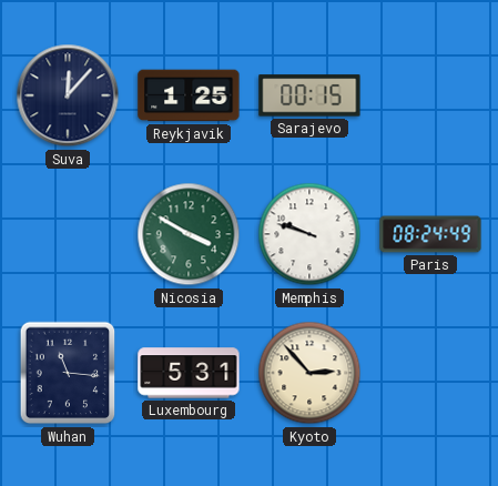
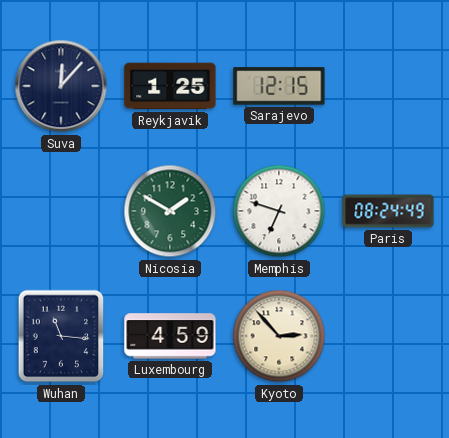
Sarajevo: 00:15 -> 12:15
Nicosia: 3:50 -> 1:50
Memphis: 9:48 -> 6:48
Luxembourg: 5:31 -> 4:59
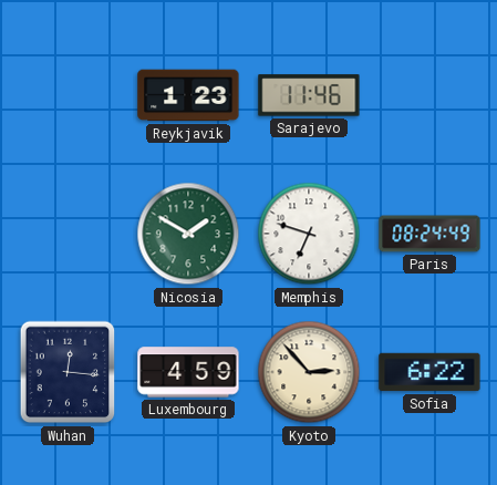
Suva: 12:07 -> none
Reykjavik: 1:25 -> 1:23
Sarajevo: 12:15 -> 11:46
Wuhan: 11:16 -> 12:16
Sofia: none -> 6:22
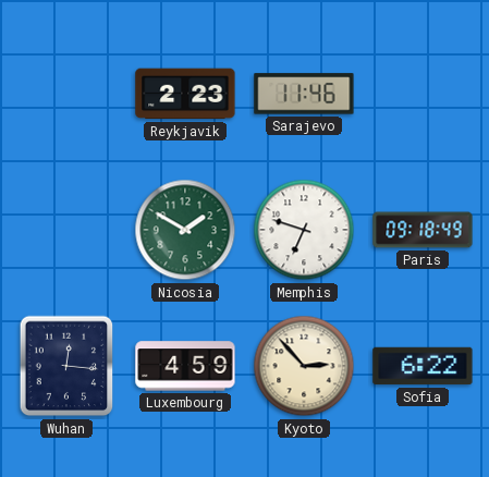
Reykjavik: 1:23 -> 2:23
Paris: 08:24 -> 09:18
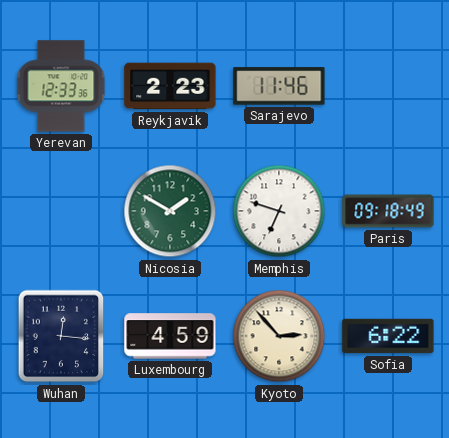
Yerevan: none -> 12:33
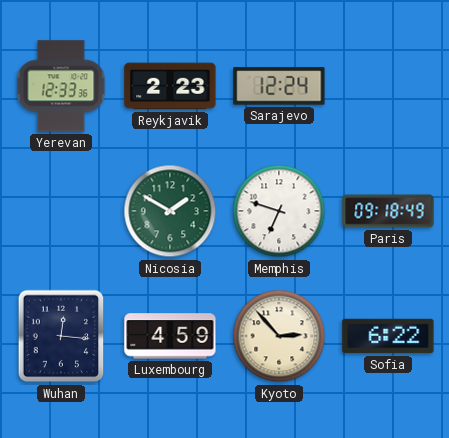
Sarajevo: 11:46 -> 12:24
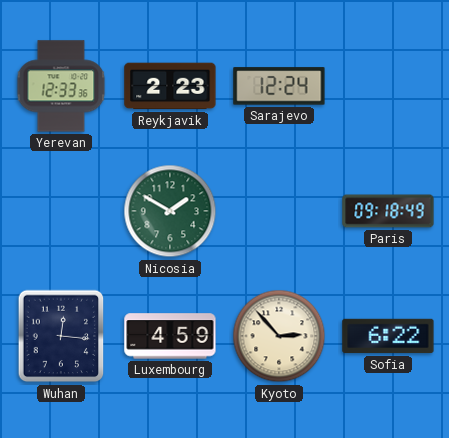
Memphis: 6:48 -> none
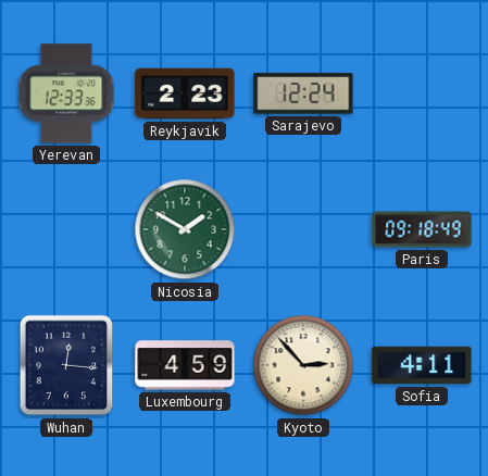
Sofia: 6:22 -> 4:11
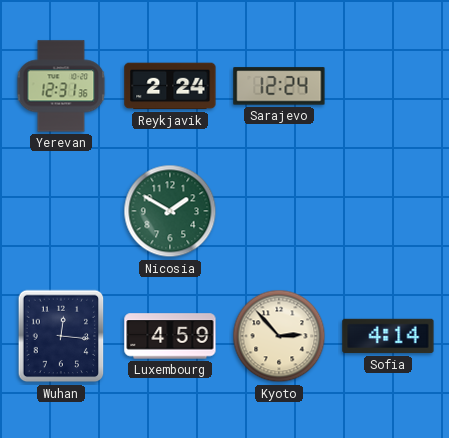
Yerevan: 12:33 -> 12:31
Reykjavik: 2:23 -> 2:24
Paris: 09:18 -> none
Sofia: 4:11 -> 4:14
